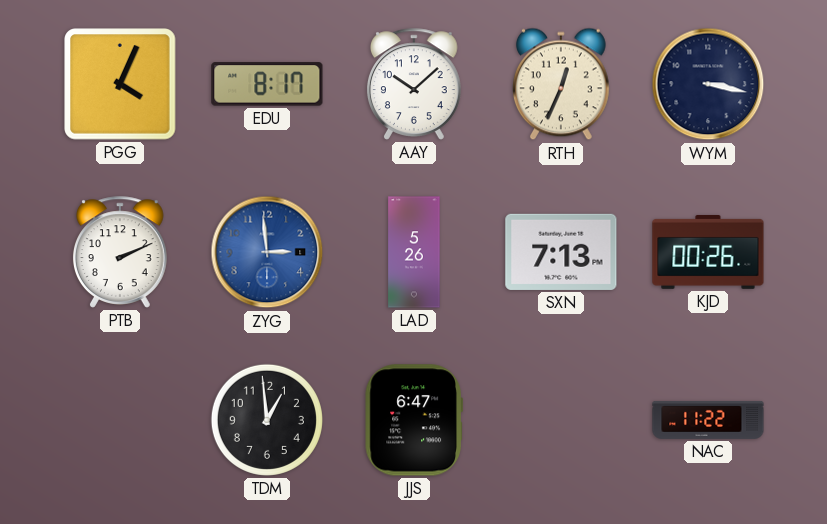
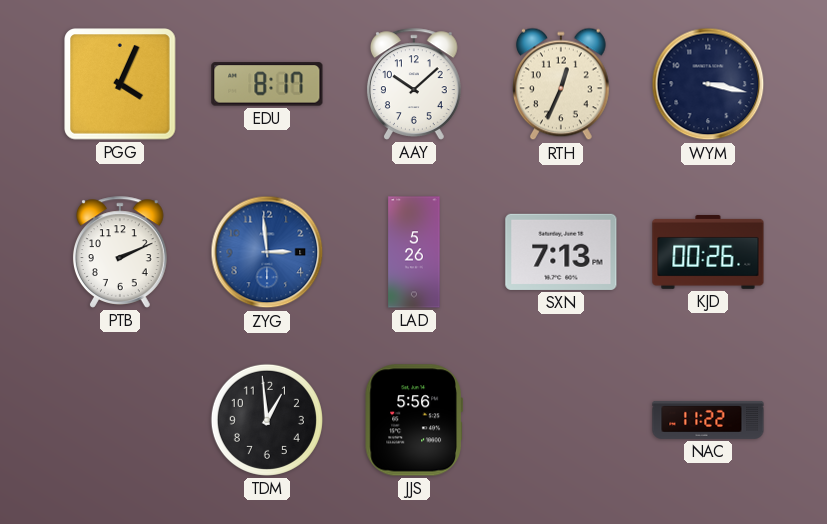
JJS: 6:47 -> 5:56
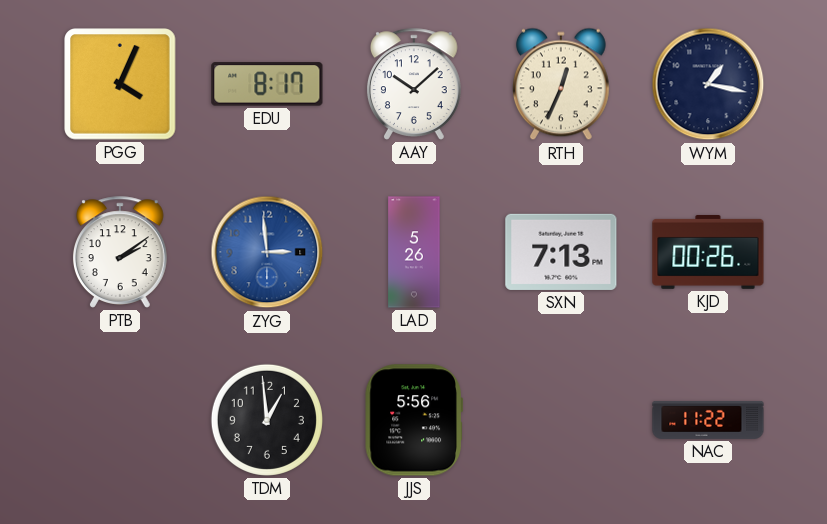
WYM: 3:17 -> 1:17
PTB: 2:11 -> 2:09
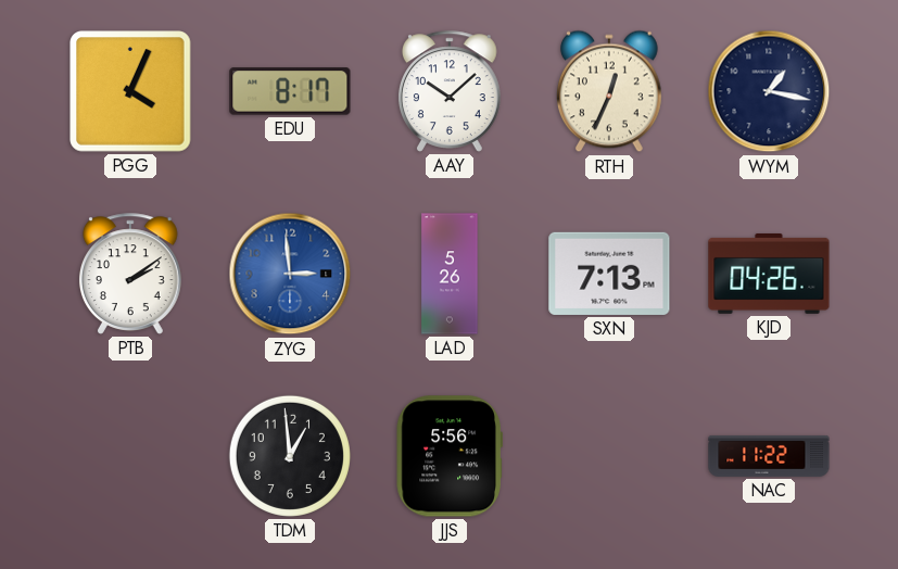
KJD: 00:26 -> 04:26
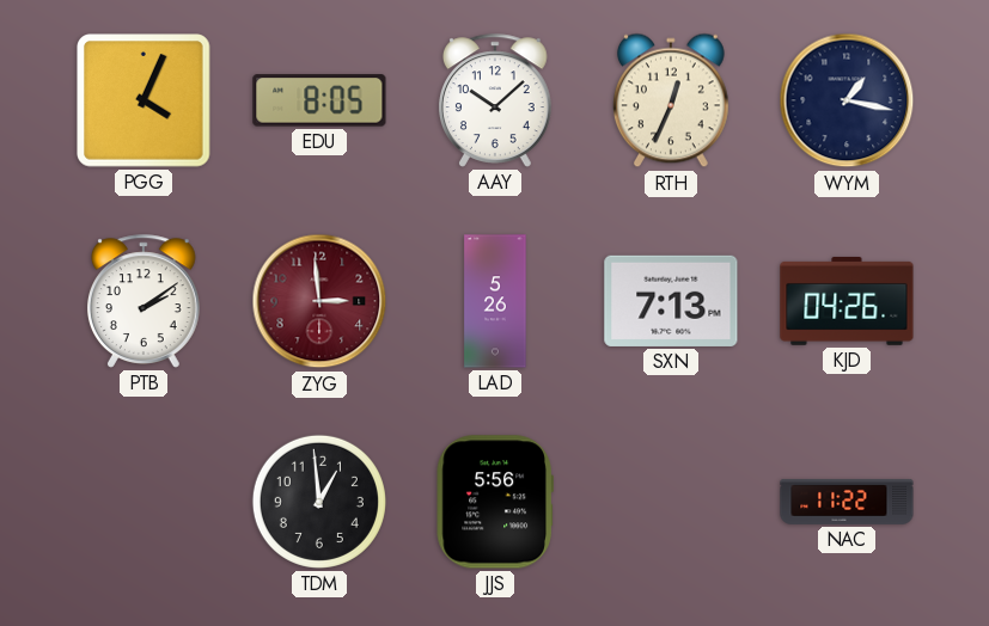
EDU: 8:17 -> 8:05
ZYG dial: blue -> burgundy
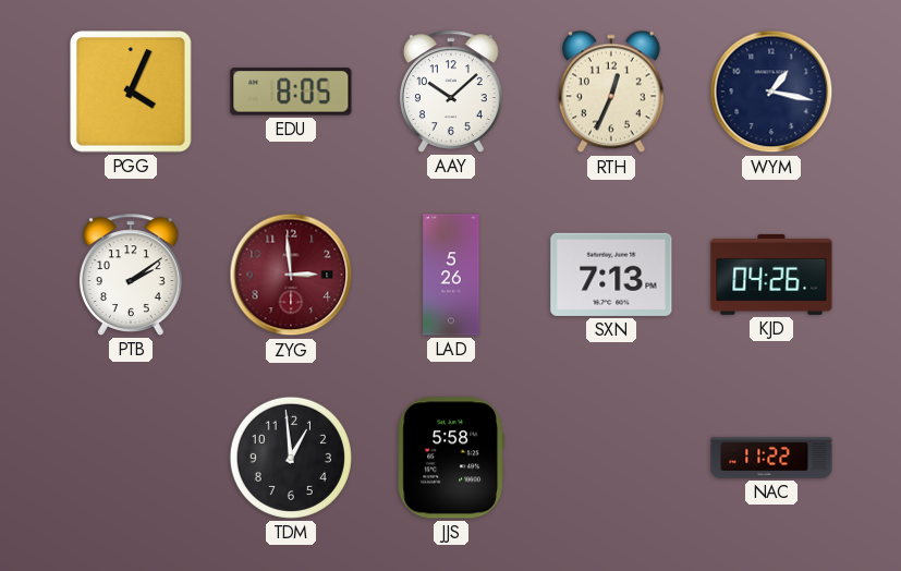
JJS: 5:56 -> 5:58
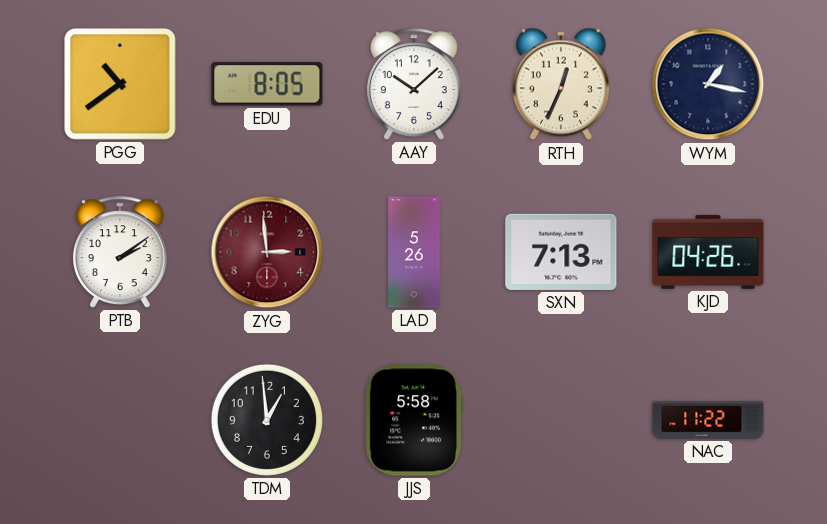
PGG: 4:04 -> 10:39
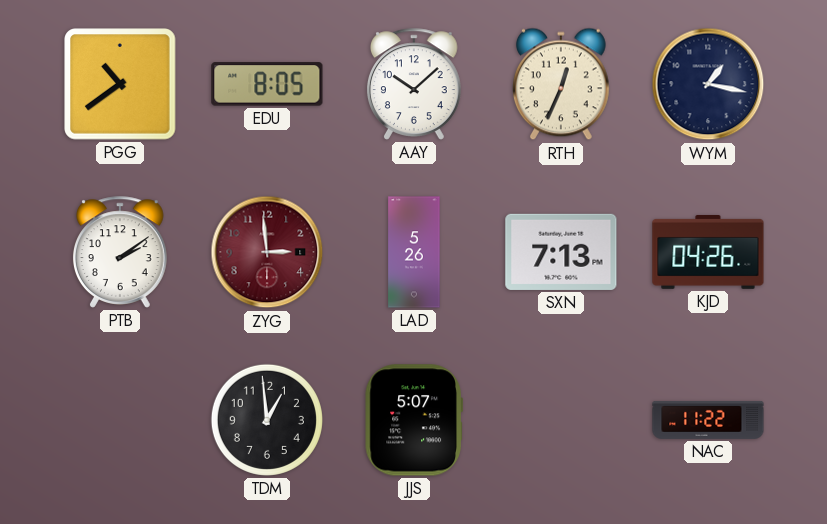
JJS: 5:58 -> 5:07
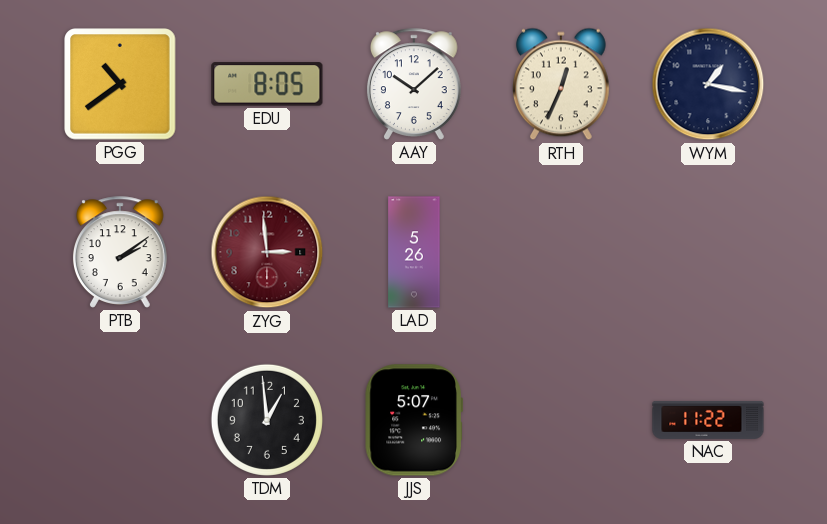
SXN: 7:13 -> none
KJD: 04:26 -> none
